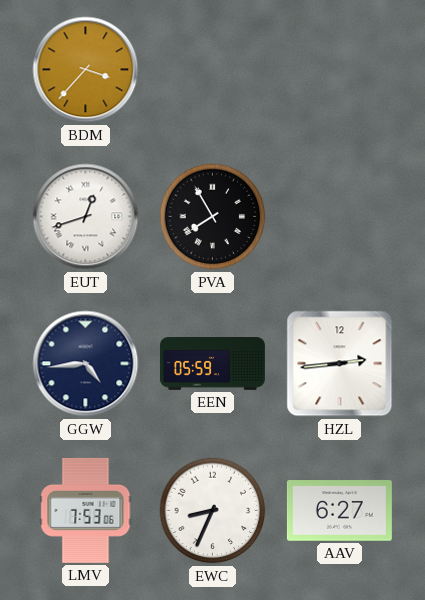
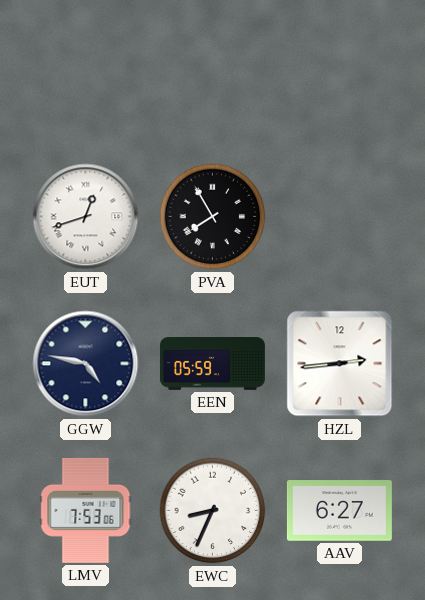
BDM: 3:37 -> none
GGW: 4:44 -> 4:47
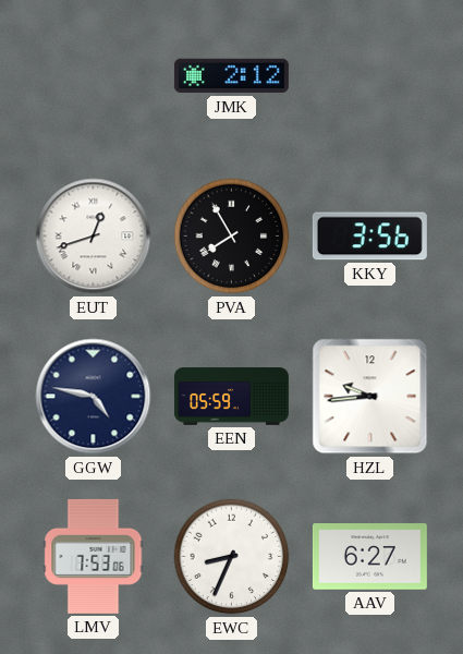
JMK: none -> 2:12
KKY: none -> 3:56
HZL: 2:44 -> 9:44
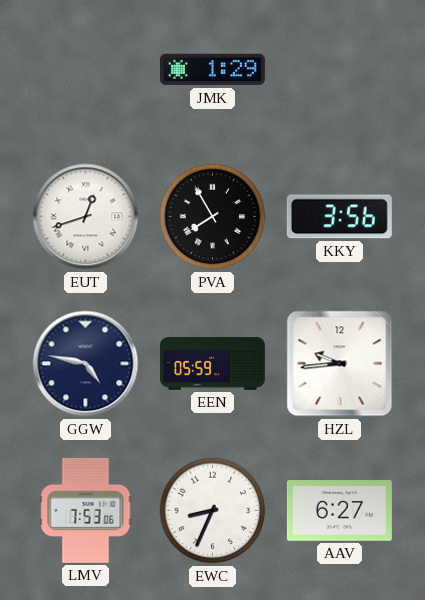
JMK: 2:12 -> 1:29
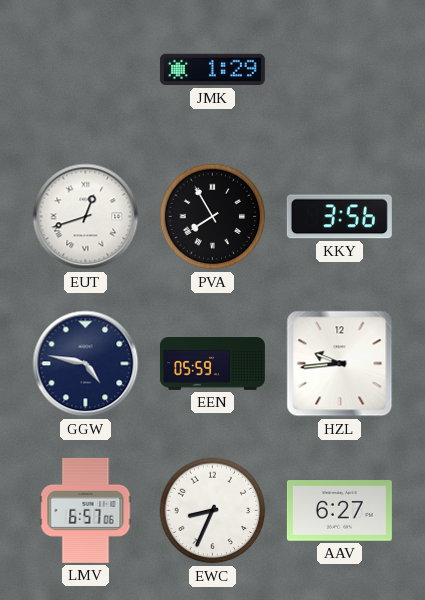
LMV: 7:53 -> 6:57
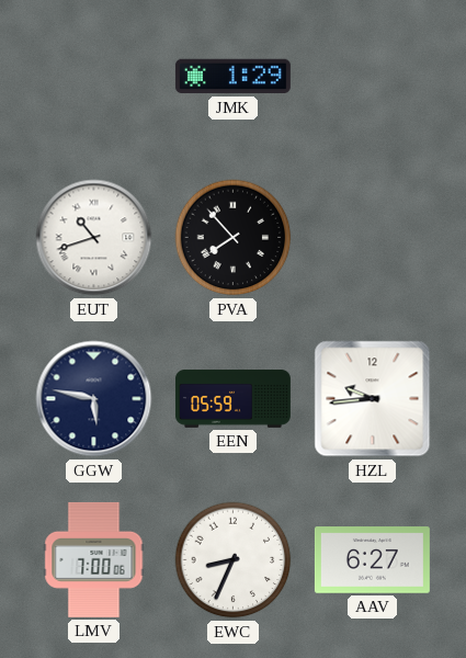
EUT: 12:42 -> 10:42
PVA: 7:55 -> 7:53
KKY: 3:56 -> none
GGW: 4:47 -> 5:47
LMV: 6:57 -> 7:00
